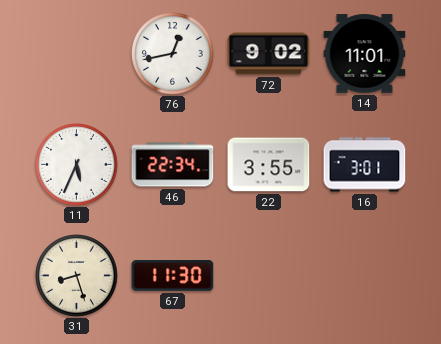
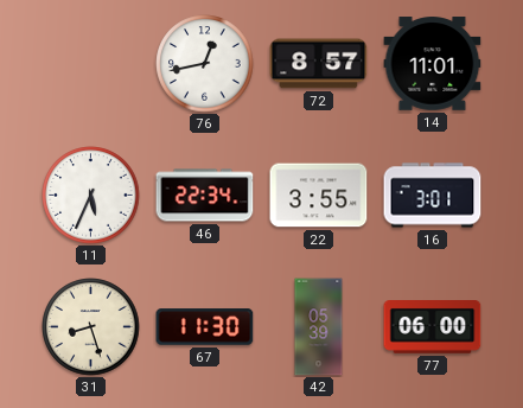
72: 9:02 -> 8:57
42: none -> 05:39
77: none -> 06:00
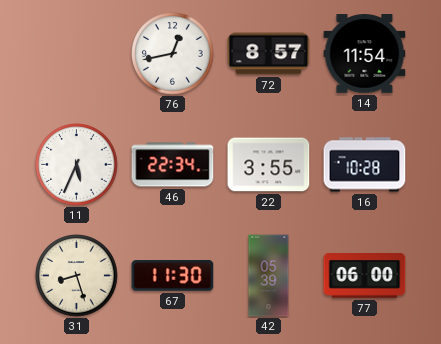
14: 11:01 -> 11:54
16: 3:01 -> 10:28
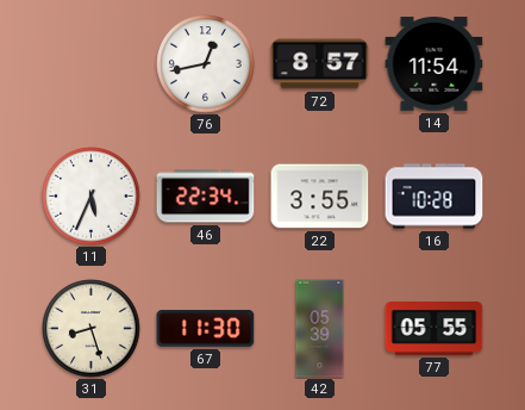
77: 06:00 -> 05:55
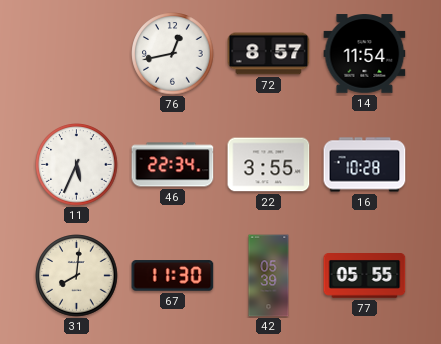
31: 8:27 -> 8:01
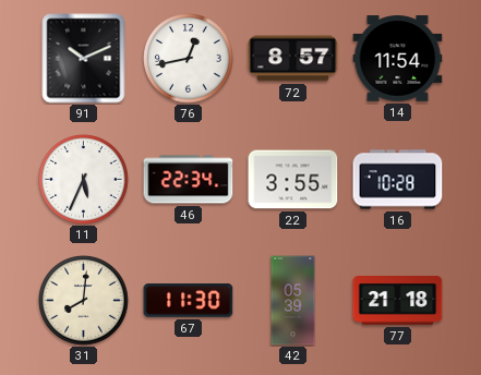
91: none -> 10:11
77: 05:55 -> 21:18
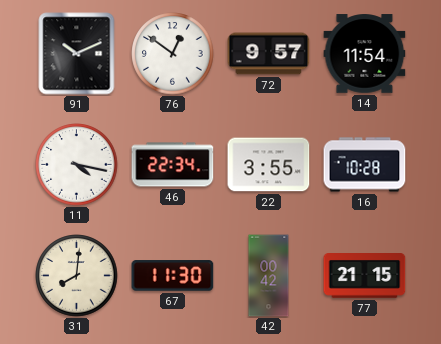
76: 12:43 -> 12:51
72: 8:57 -> 9:57
11: 5:34 -> 4:17
42: 05:39 -> 00:42
77: 21:18 -> 21:15
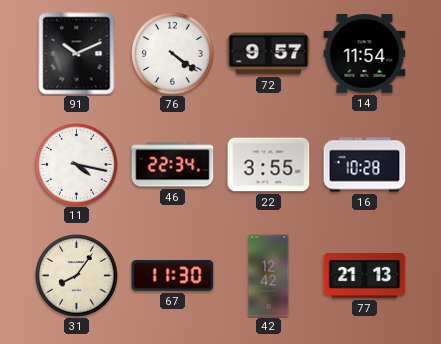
76: 12:51 -> 4:21
31: 8:01 -> 8:06
42: 00:42 -> 12:42
77: 21:15 -> 21:13
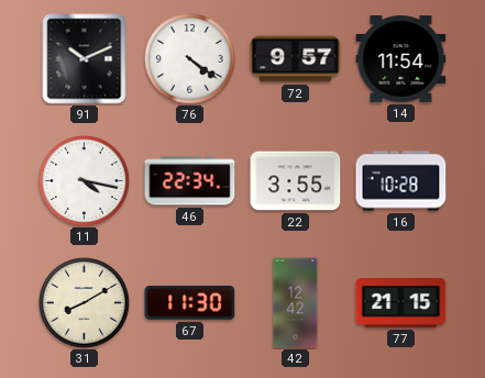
31: 8:06 -> 8:10
77: 21:13 -> 21:15
